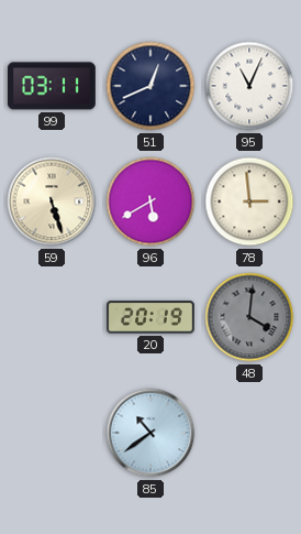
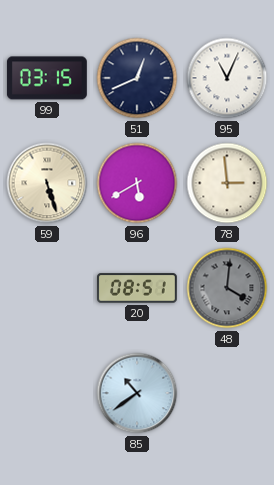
99: 03:11 -> 03:15
20: 20:19 -> 08:51
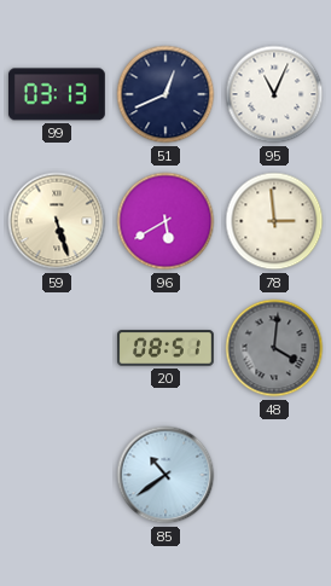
99: 03:15 -> 03:13
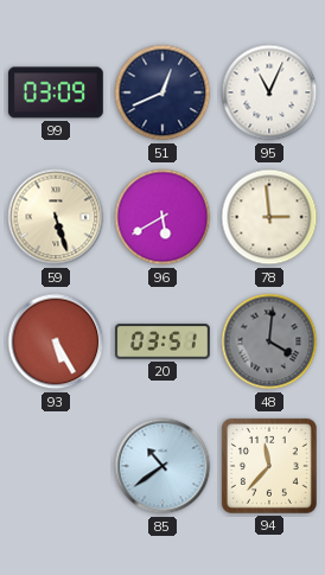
99: 03:13 -> 03:09
93: none -> 5:25
20: 08:51 -> 03:51
94: none -> 11:37
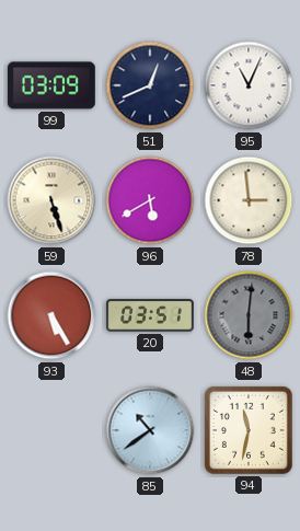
48: 4:01 -> 6:01
94: 11:37 -> 11:32
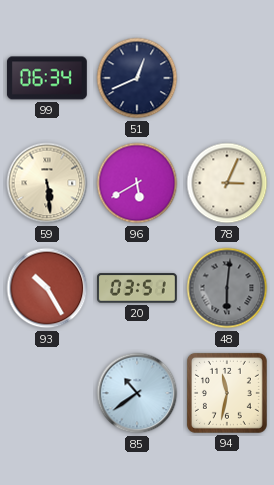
99: 03:09 -> 06:34
95: 11:04 -> none
59: 5:27 -> 5:29
78: 2:59 -> 3:04
93: 5:25 -> 10:25
